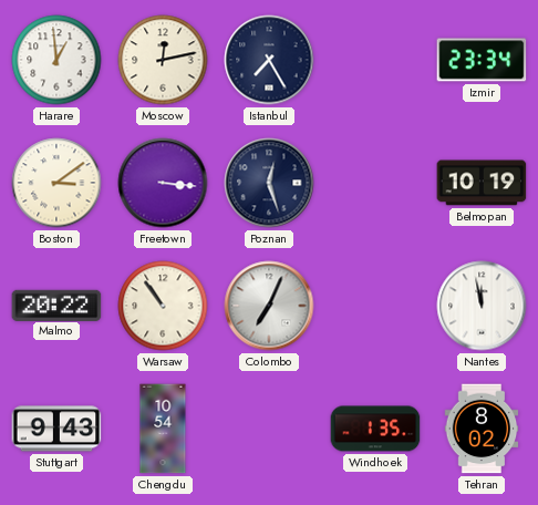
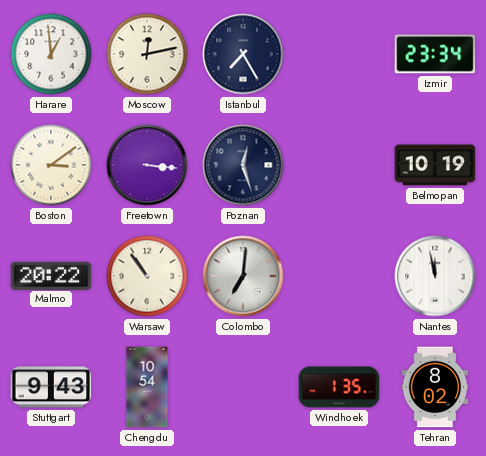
Colombo: 7:04 -> 7:01
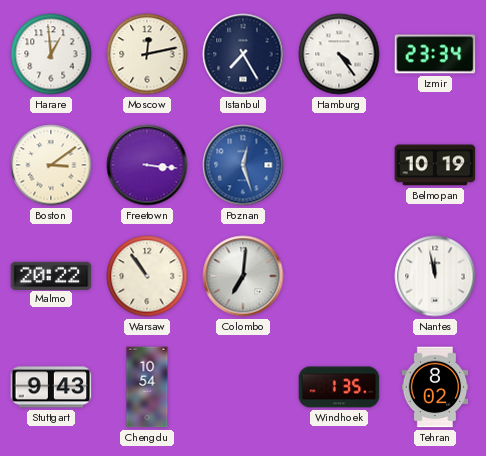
Hamburg: none -> 4:24
Poznan dial: navy -> blue
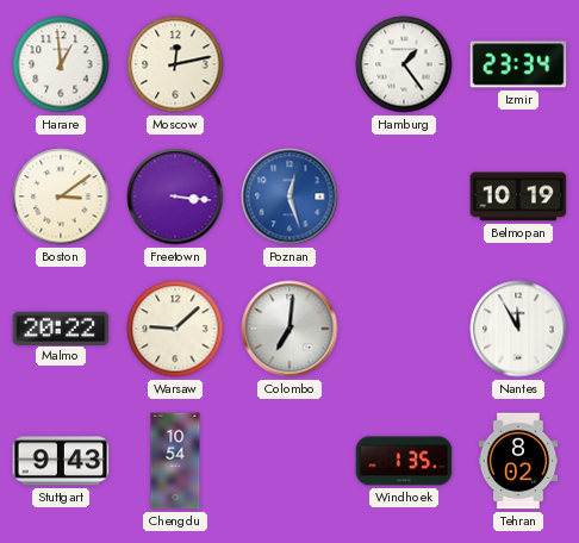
Istanbul: 7:25 -> none
Hamburg: 4:24 -> 1:24
Warsaw: 10:54 -> 9:08
Nantes: 11:58 -> 11:55
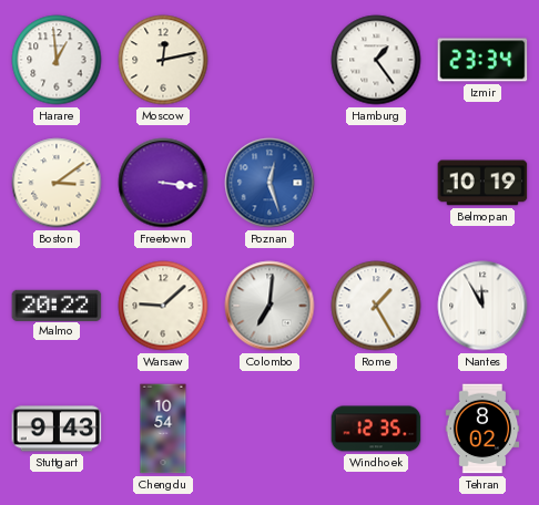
Rome: none -> 1:25
Windhoek: 1:35 -> 12:35
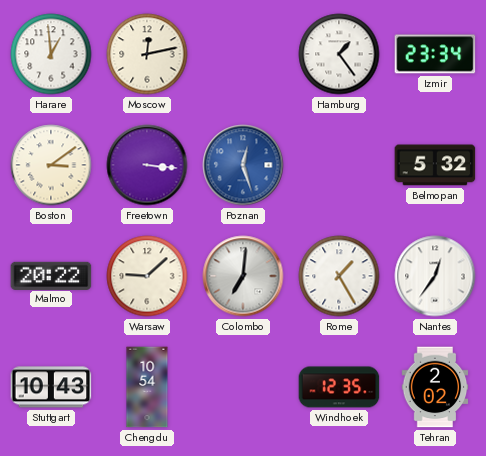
Belmopan: 10:19 -> 5:32
Nantes: 11:55 -> 12:36
Stuttgart: 9:43 -> 10:43
Tehran: 8:02 -> 2:02
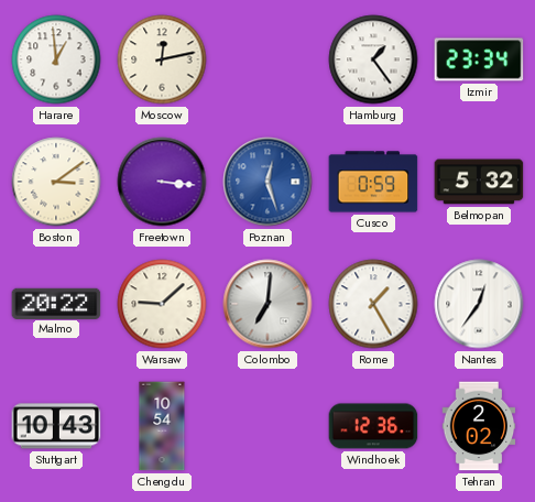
Cusco: none -> 0:59
Windhoek: 12:35 -> 12:36
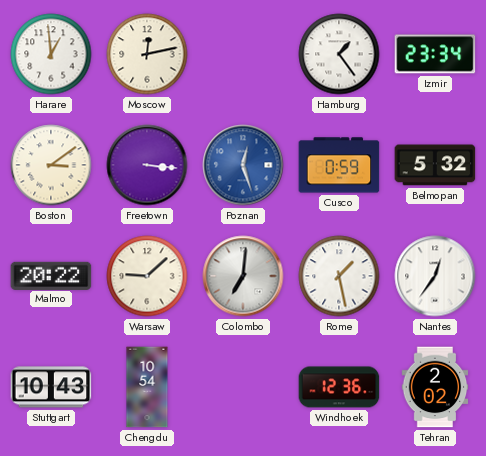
Rome: 1:25 -> 1:28
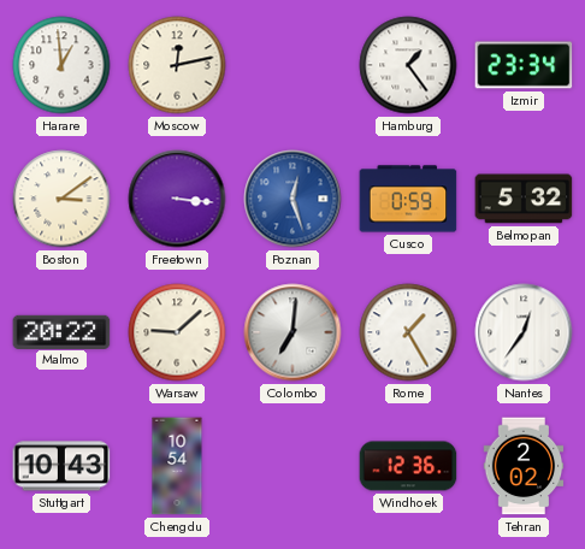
Rome: 1:28 -> 1:25
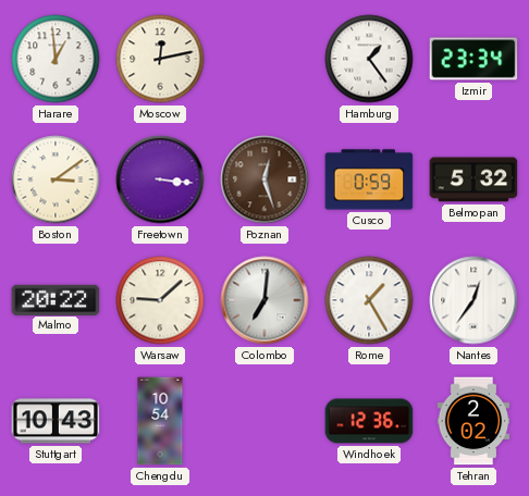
Poznan dial: blue -> brown
